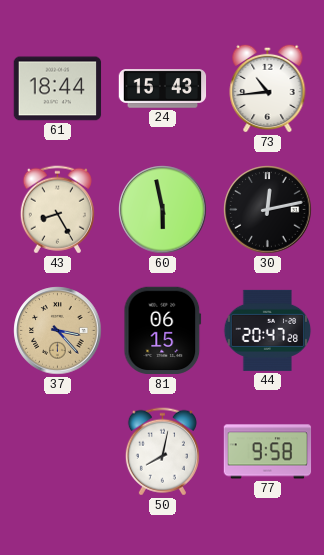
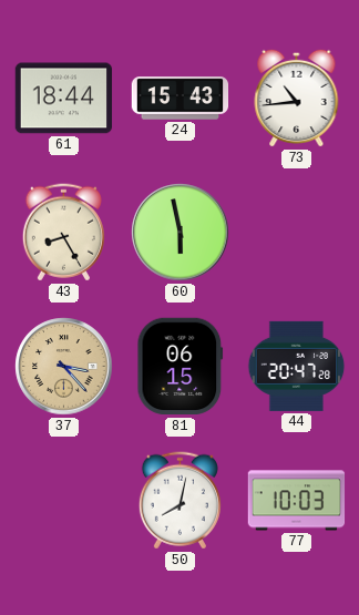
30: 12:13 -> none
77: 9:58 -> 10:03
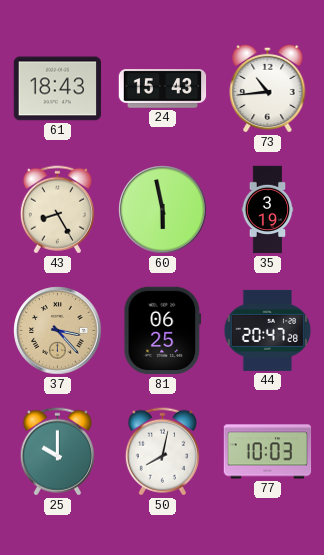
61: 18:44 -> 18:43
35: none -> 3:19
81: 06:15 -> 06:25
25: none -> 10:00
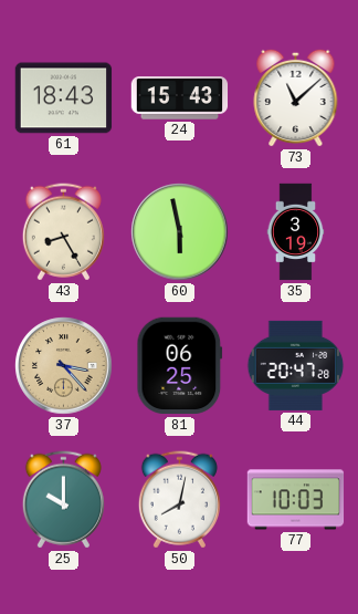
73: 10:44 -> 11:08
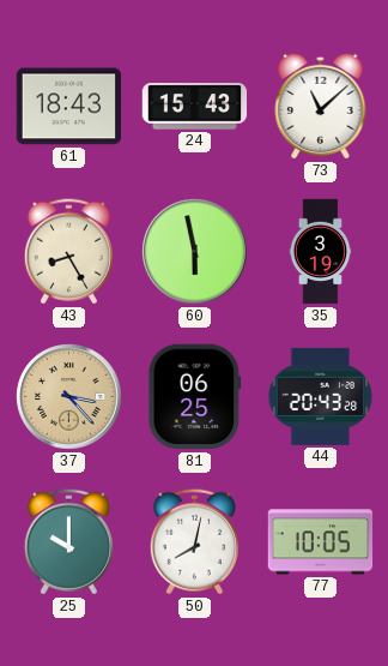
44: 20:47 -> 20:43
77: 10:03 -> 10:05
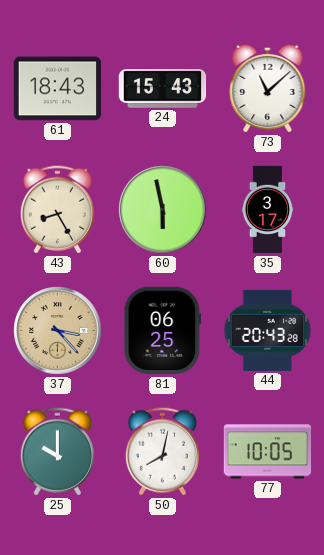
35: 3:19 -> 3:17
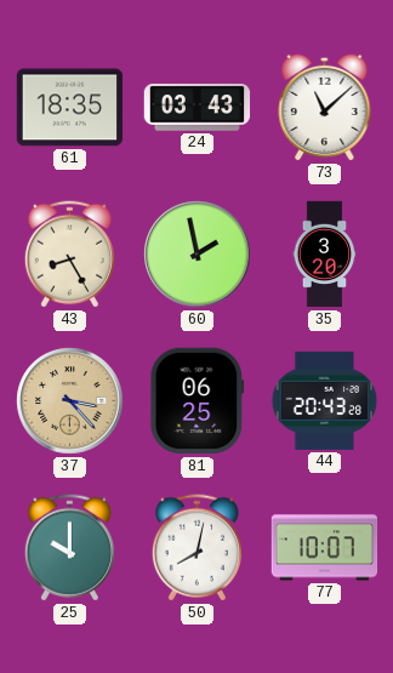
61: 18:43 -> 18:35
24: 15:43 -> 03:43
60: 5:58 -> 1:58
35: 3:17 -> 3:20
77: 10:05 -> 10:07
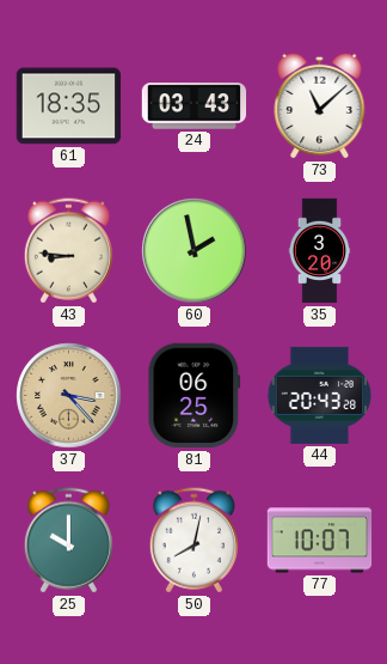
43: 8:25 -> 8:46
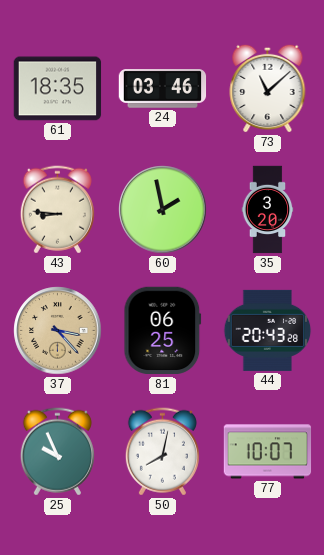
24: 03:43 -> 03:46
25: 10:00 -> 9:56
